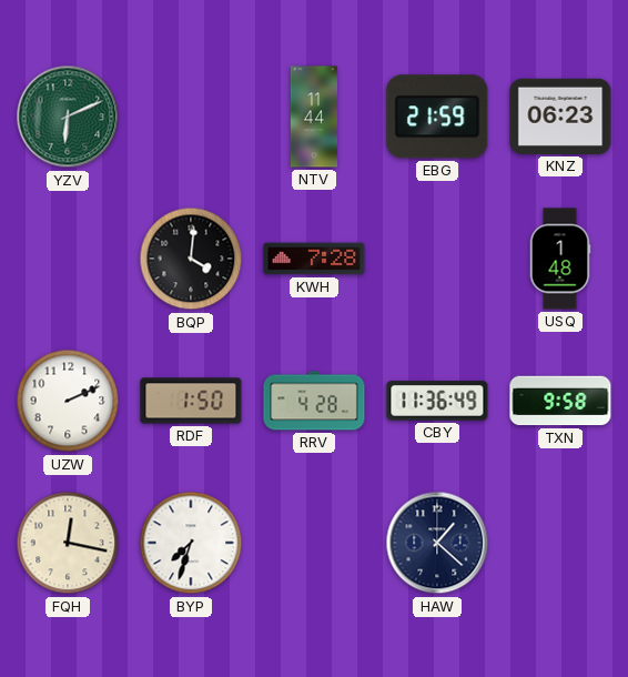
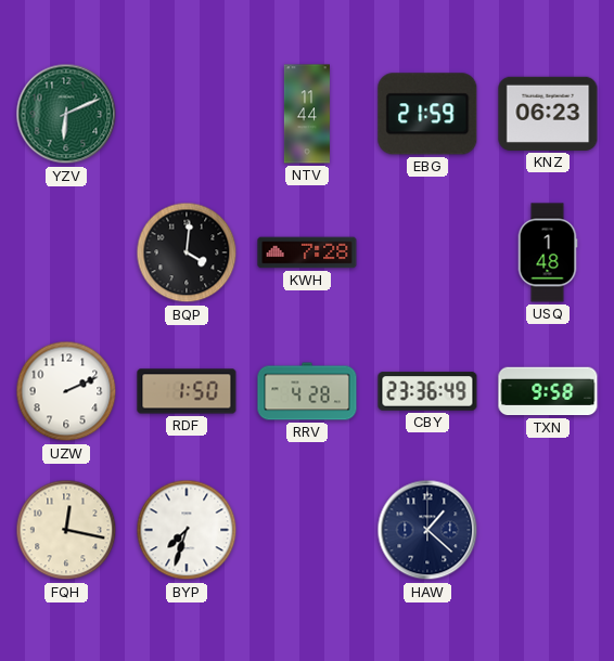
CBY: 11:36 -> 23:36
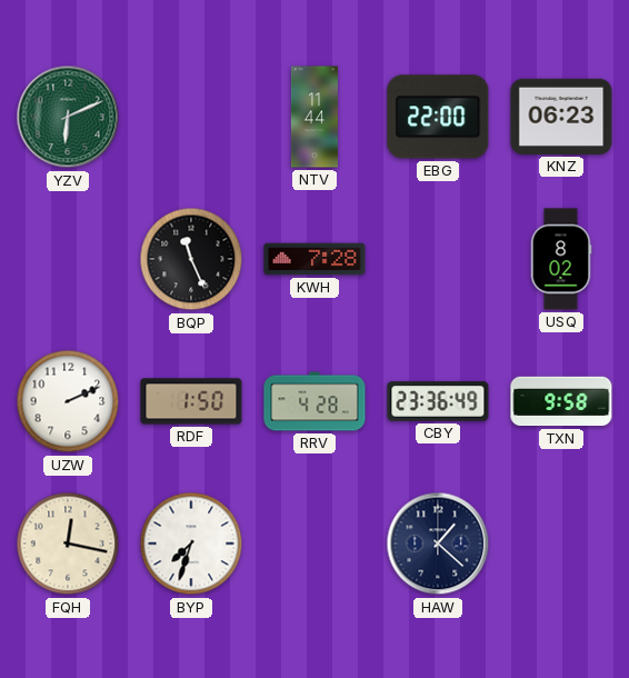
EBG: 21:59 -> 22:00
BQP: 4:01 -> 11:26
USQ: 1:48 -> 8:02
